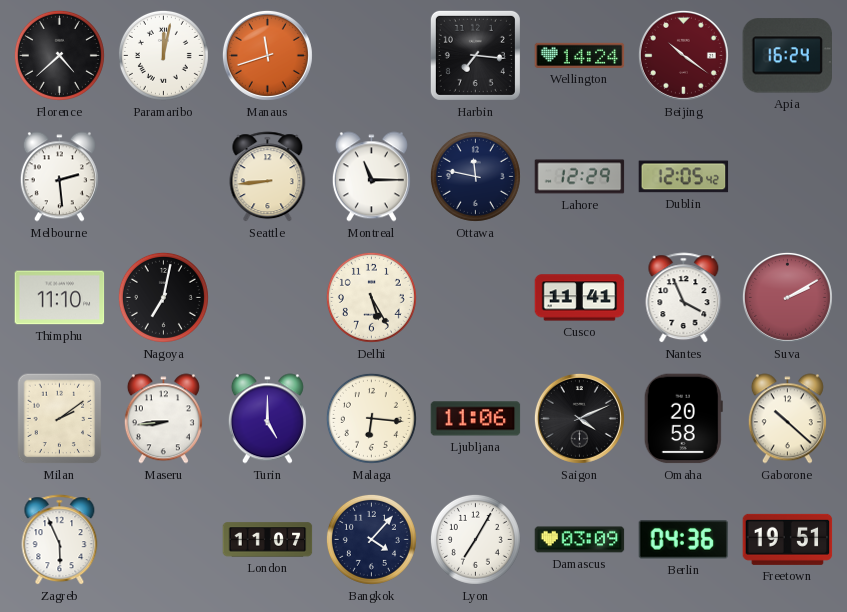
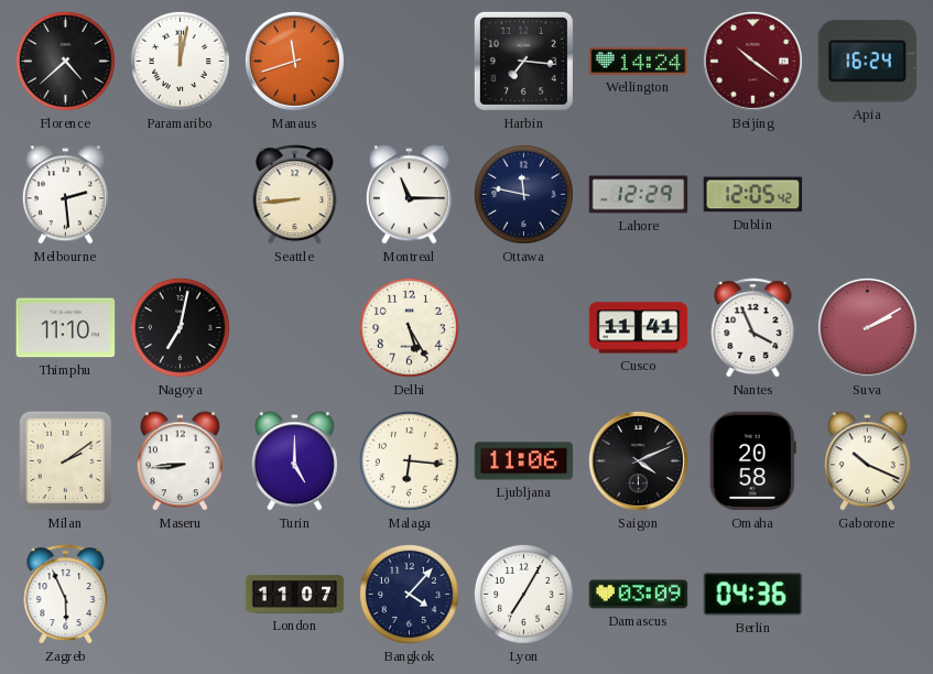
Gaborone: 10:22 -> 10:19
Freetown: 19:51 -> none
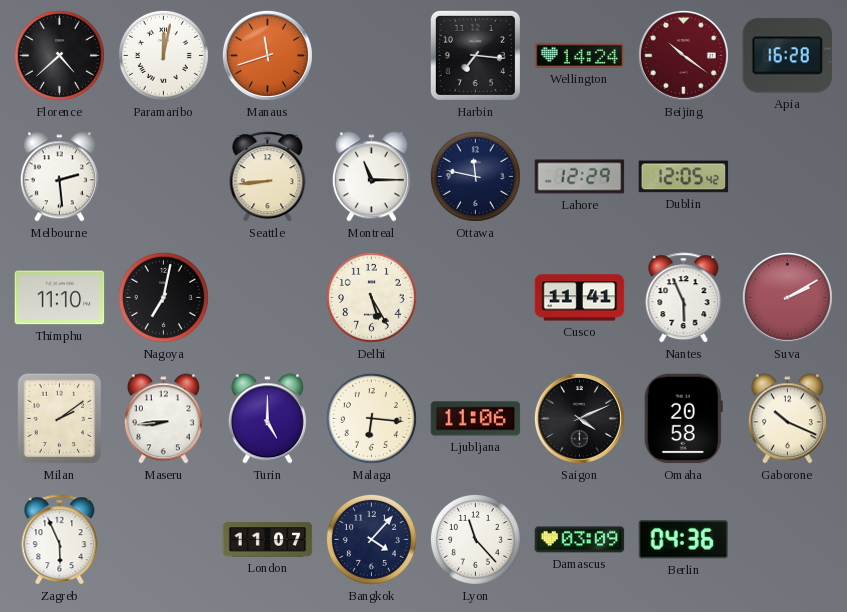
Apia: 16:24 -> 16:28
Nantes: 3:56 -> 5:56
Lyon: 7:05 -> 11:23
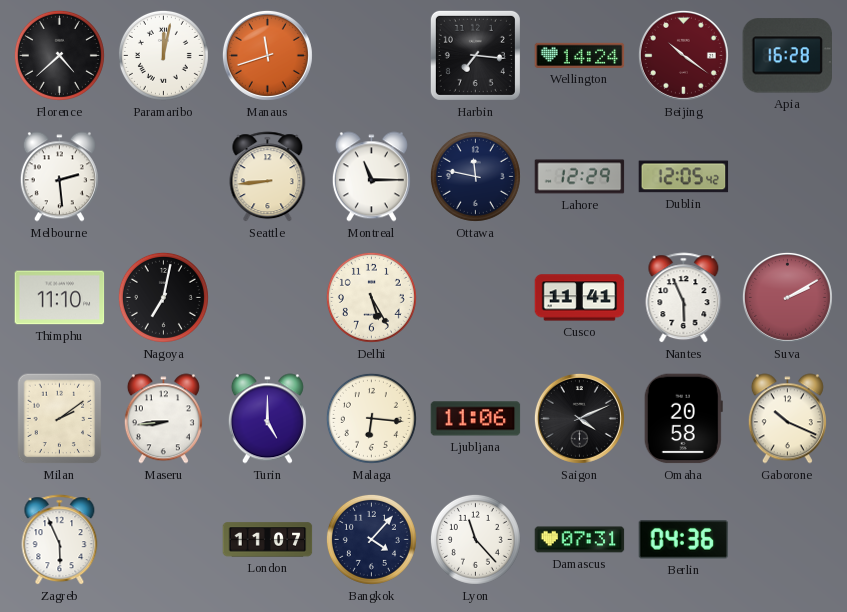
Damascus: 03:09 -> 07:31
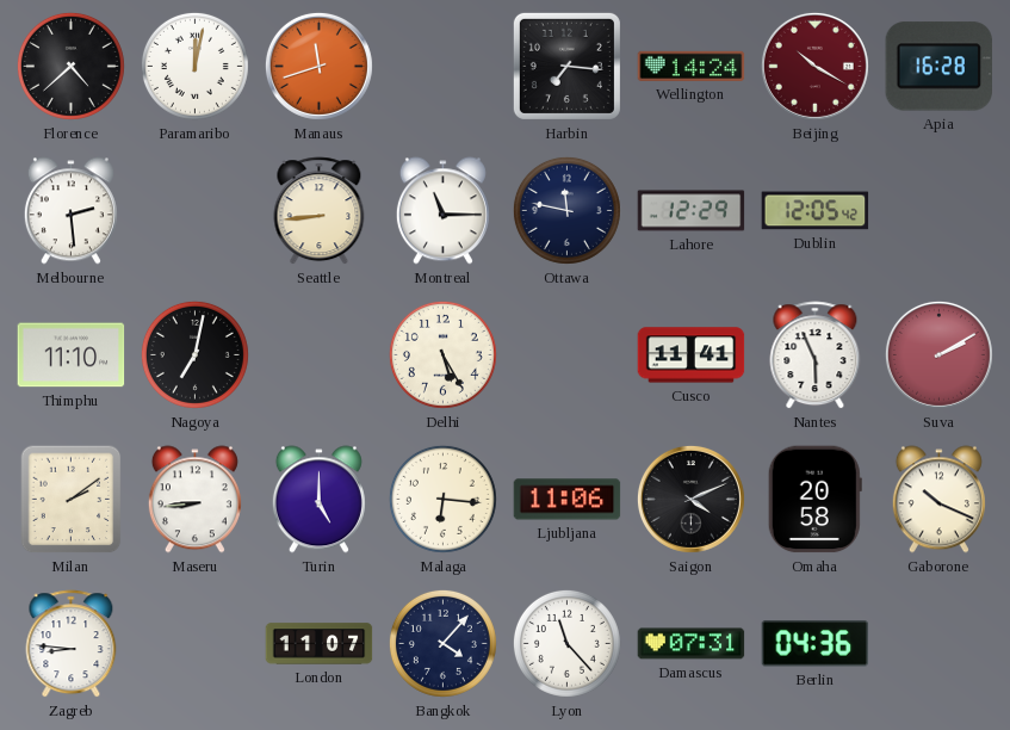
Beijing: 10:21 -> 10:20
Zagreb: 5:56 -> 8:46
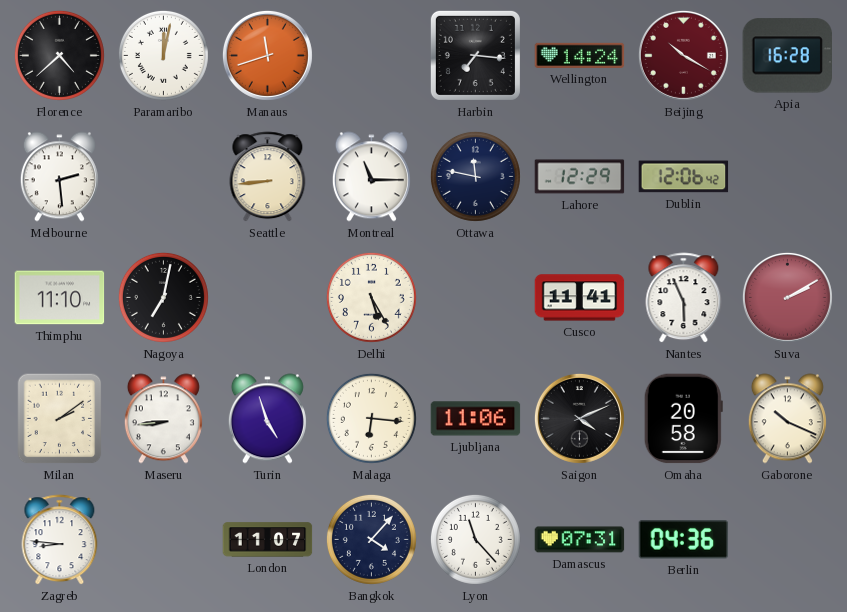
Dublin: 12:05 -> 12:06
Turin: 5:00 -> 4:57
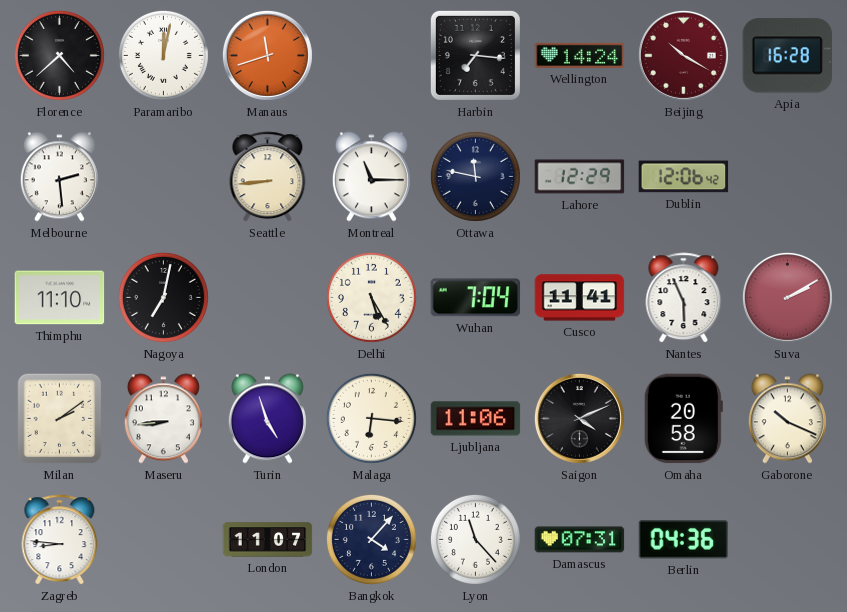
Wuhan: none -> 7:04
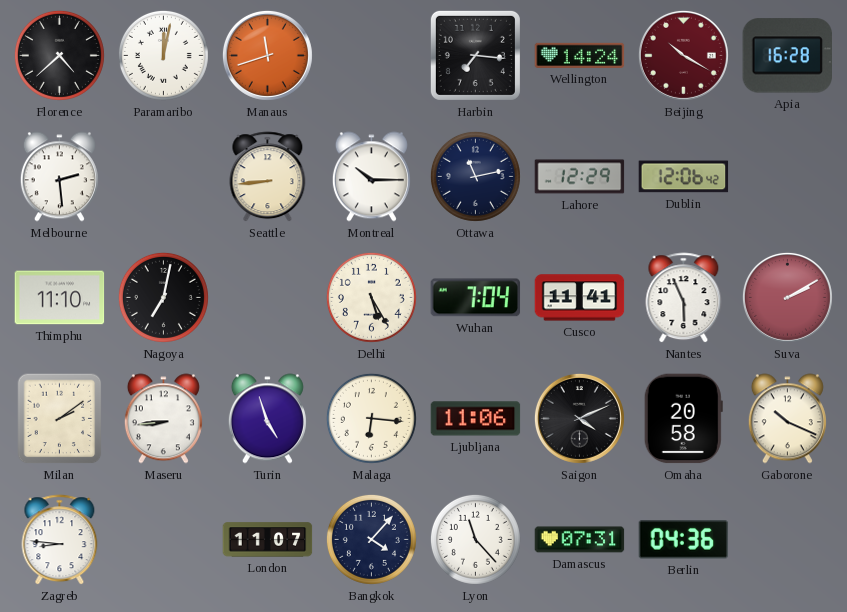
Montreal: 11:15 -> 10:15
Ottawa: 11:47 -> 11:13
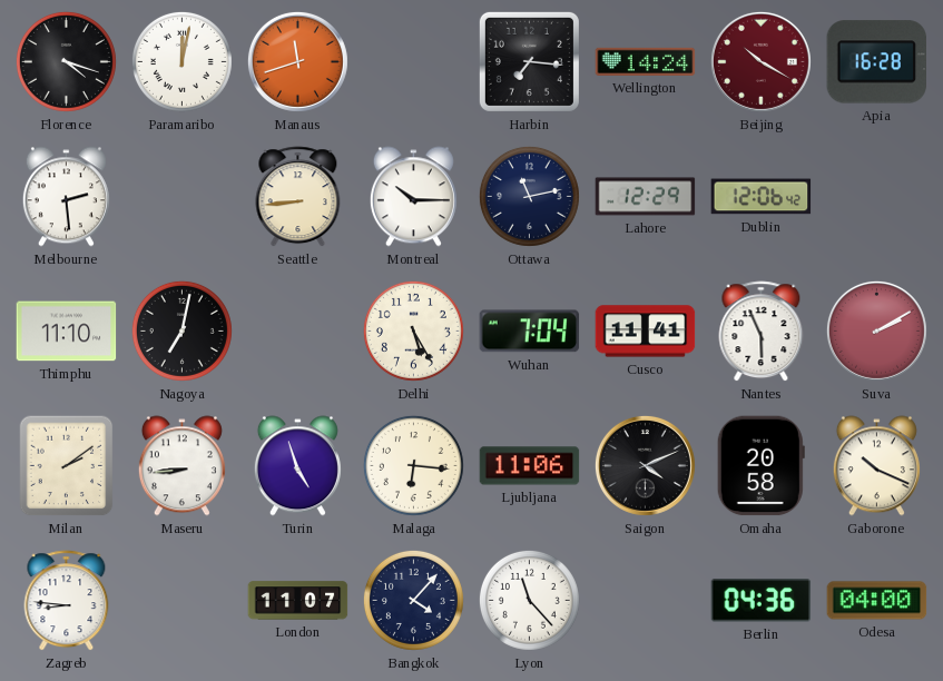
Florence: 4:38 -> 4:18
Damascus: 07:31 -> none
Odesa: none -> 04:00
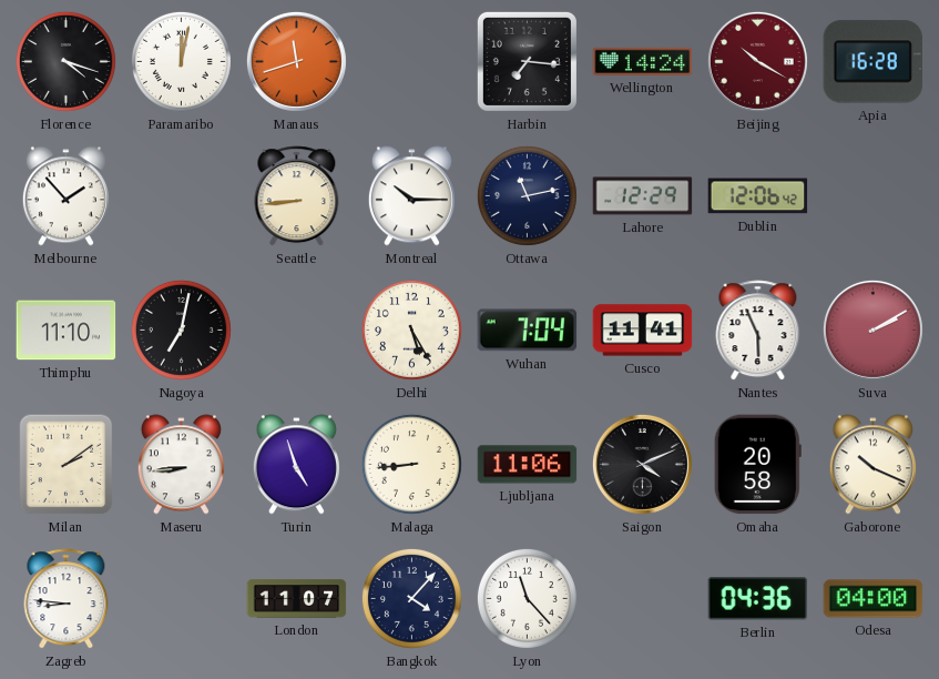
Melbourne: 2:29 -> 1:53
Malaga: 6:16 -> 8:44
